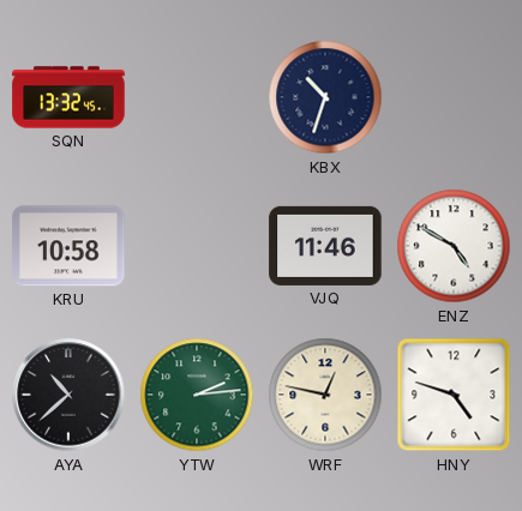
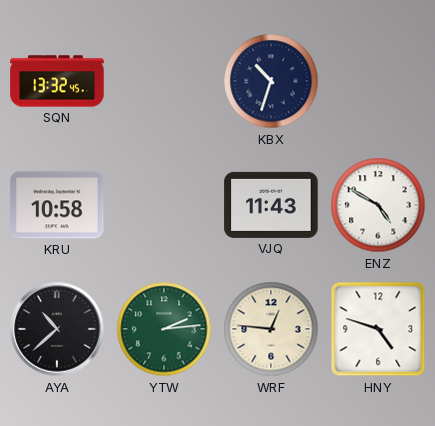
VJQ: 11:46 -> 11:43
WRF: 12:47 -> 12:46
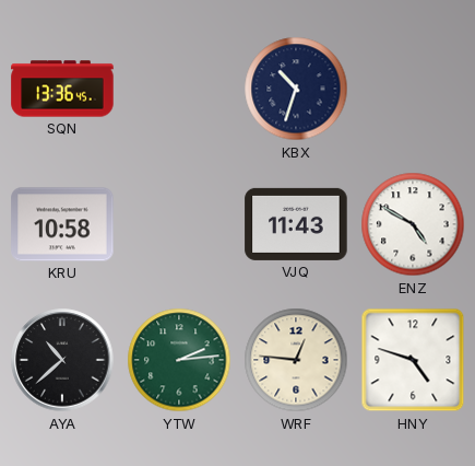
SQN: 13:32 -> 13:36
